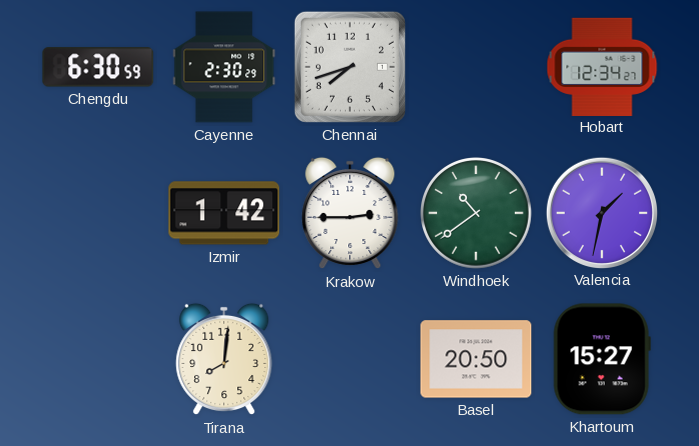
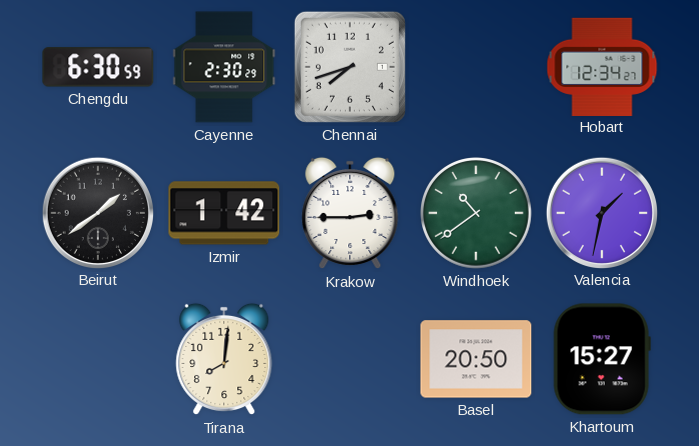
Beirut: none -> 1:39
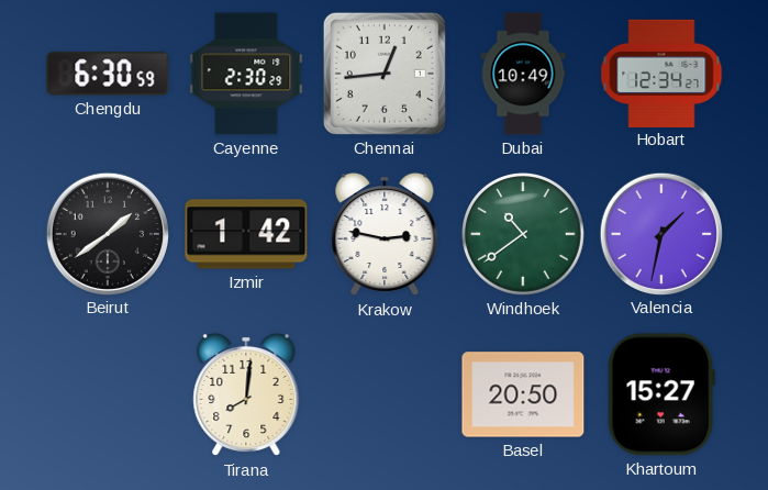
Chennai: 7:42 -> 12:44
Dubai: none -> 10:49
Krakow: 2:45 -> 2:47
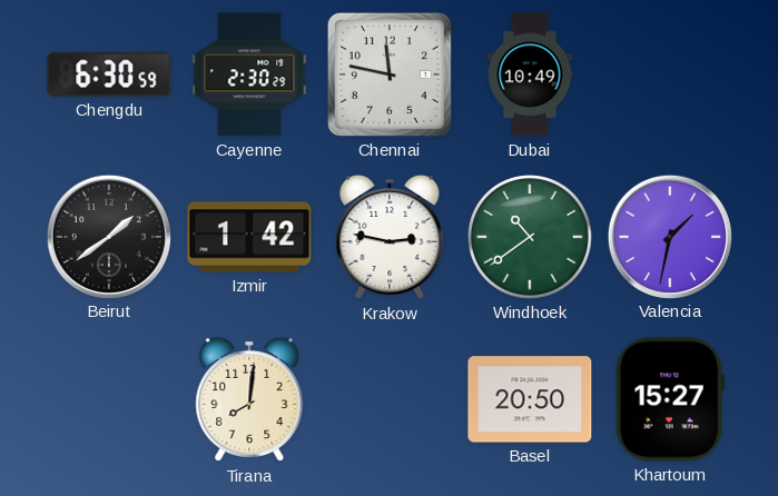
Chennai: 12:44 -> 11:47
Hobart: 12:34 -> none
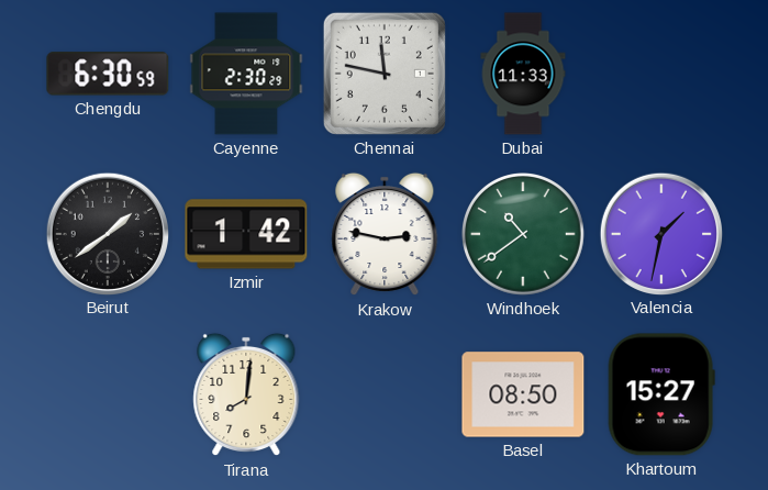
Dubai: 10:49 -> 11:33
Basel: 20:50 -> 08:50
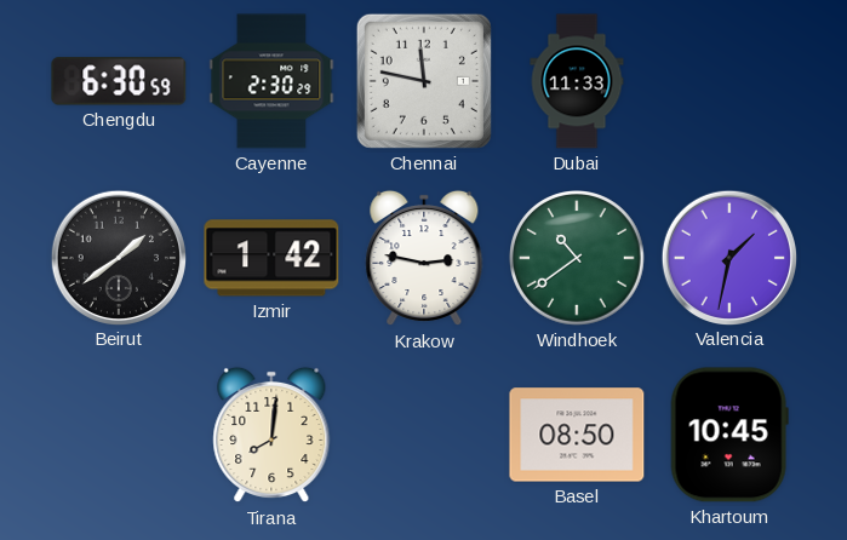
Khartoum: 15:27 -> 10:45
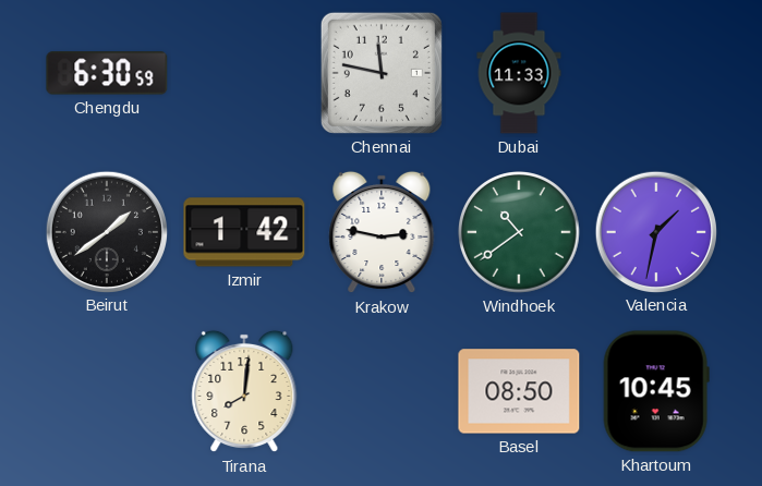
Cayenne: 2:30 -> none
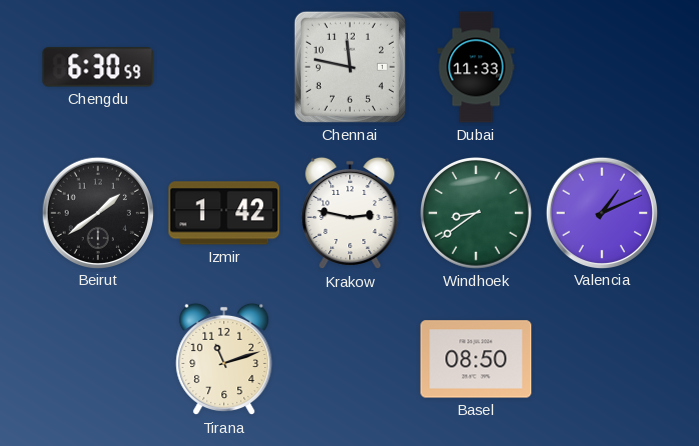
Windhoek: 10:39 -> 8:39
Valencia: 1:32 -> 1:11
Tirana: 8:01 -> 11:12
Khartoum: 10:45 -> none
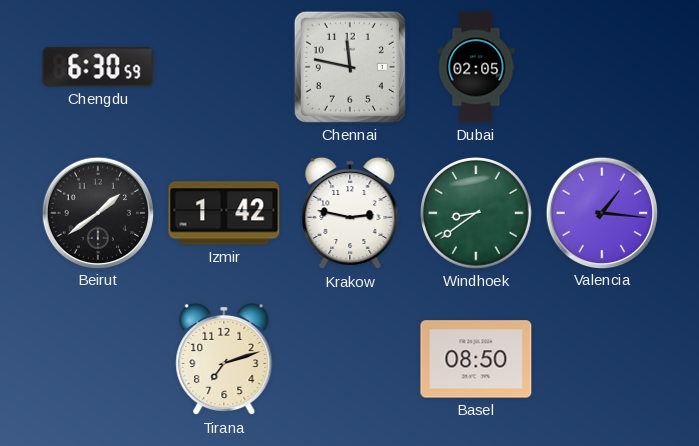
Dubai: 11:33 -> 02:05
Valencia: 1:11 -> 1:16
Tirana: 11:12 -> 7:12
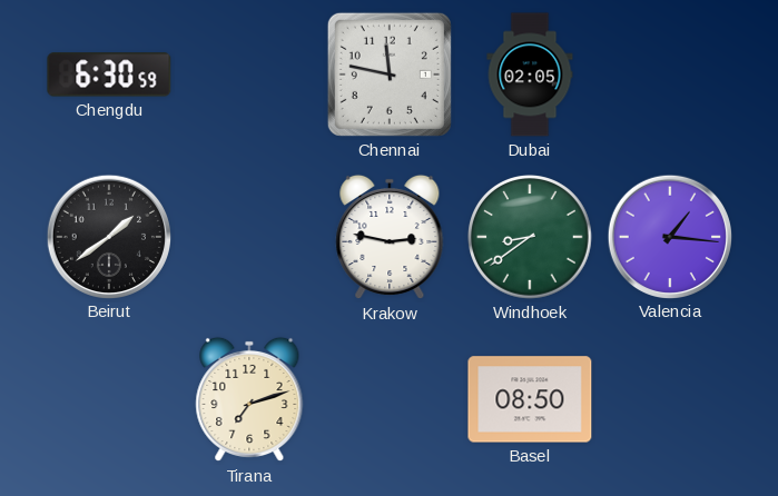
Izmir: 1:42 -> none
